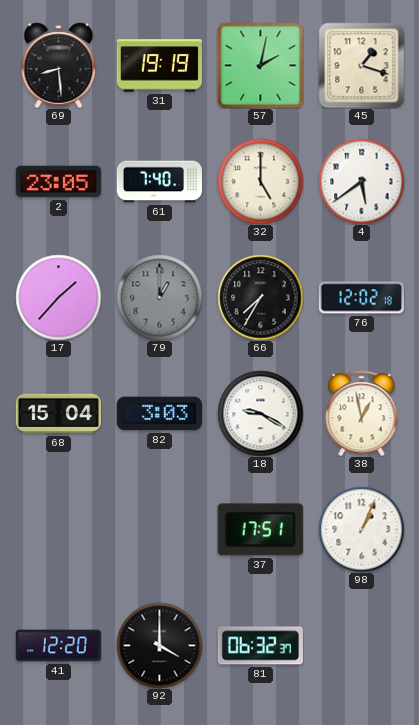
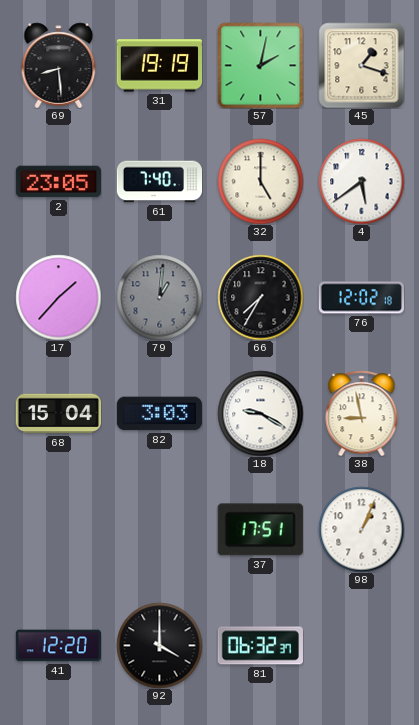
79: 1:00 -> 1:01
38: 12:58 -> 8:58
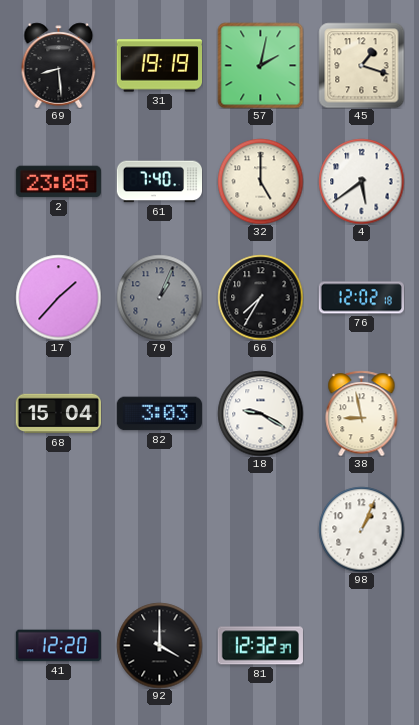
79: 1:01 -> 1:04
37: 17:51 -> none
81: 06:32 -> 12:32
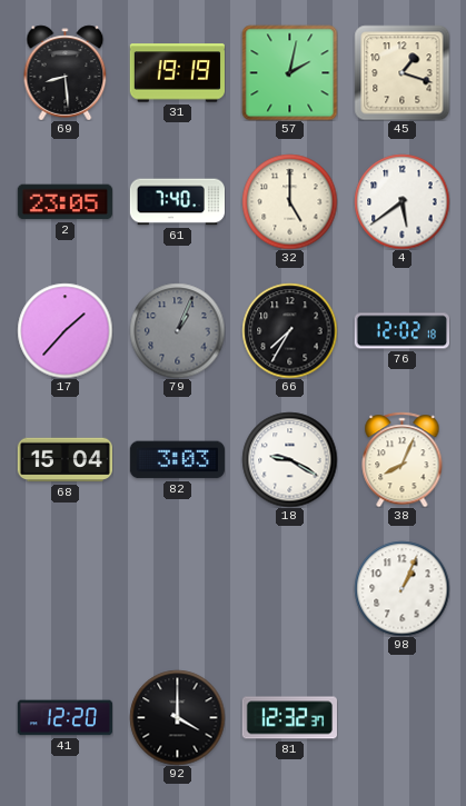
38: 8:58 -> 8:04
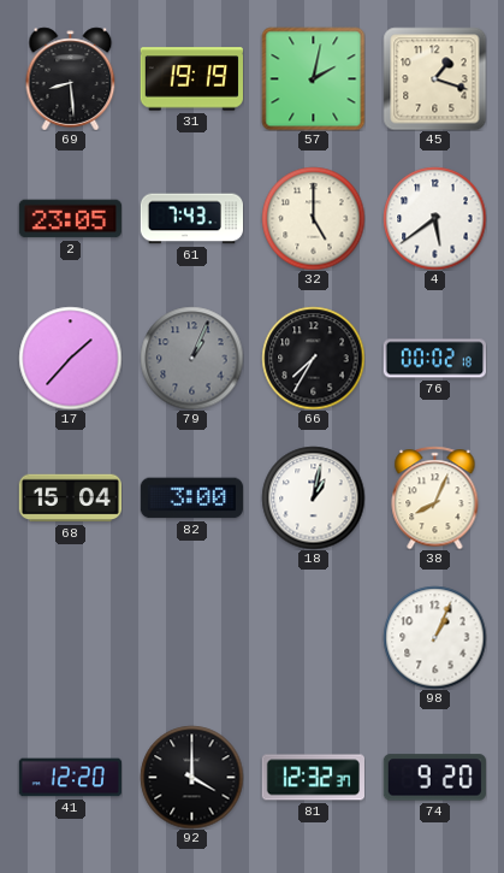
61: 7:40 -> 7:43
76: 12:02 -> 00:02
82: 3:03 -> 3:00
18: 9:20 -> 1:02
74: none -> 9:20
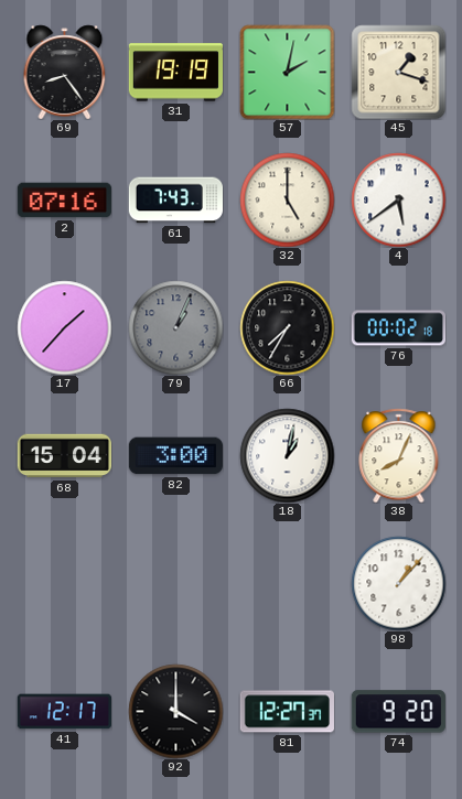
69: 8:29 -> 8:24
2: 23:05 -> 07:16
98: 1:04 -> 1:07
41: 12:20 -> 12:17
81: 12:32 -> 12:27
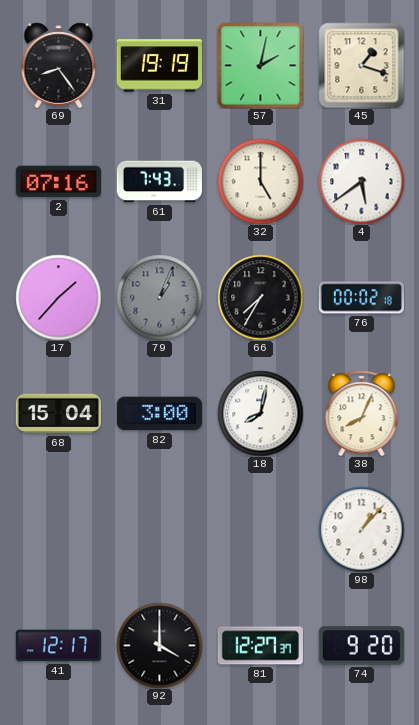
18: 1:02 -> 8:02
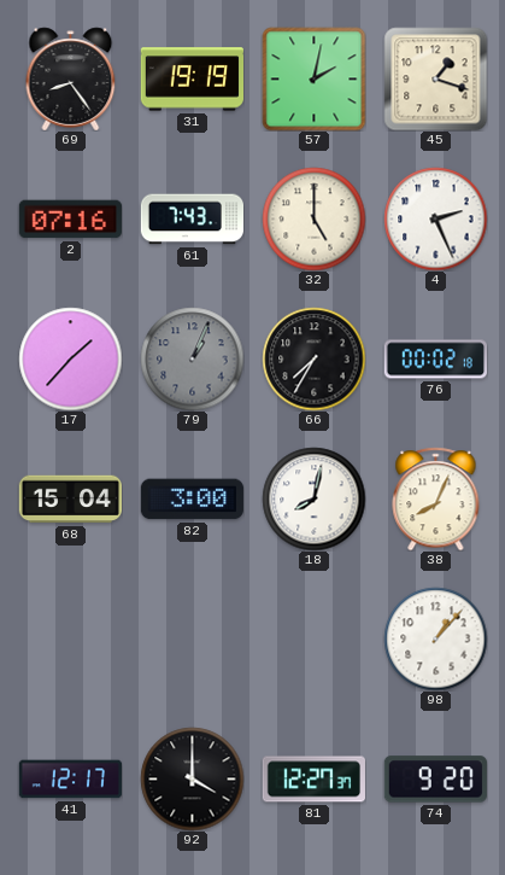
4: 5:39 -> 2:26
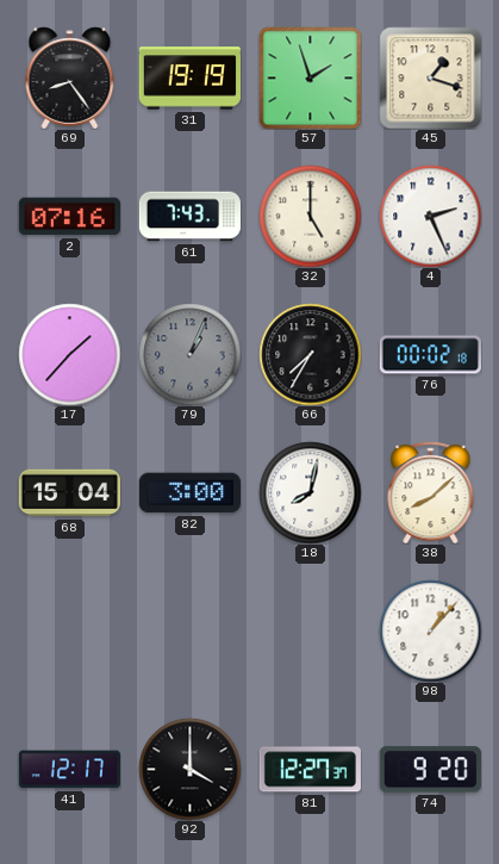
57: 2:02 -> 1:57
38: 8:04 -> 8:08
